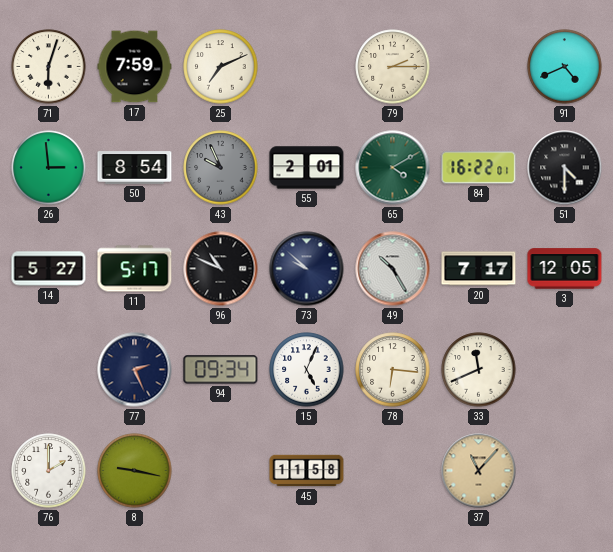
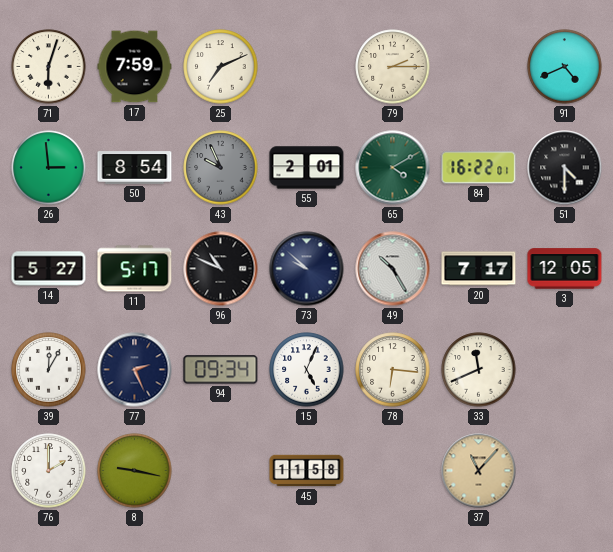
39: none -> 12:05
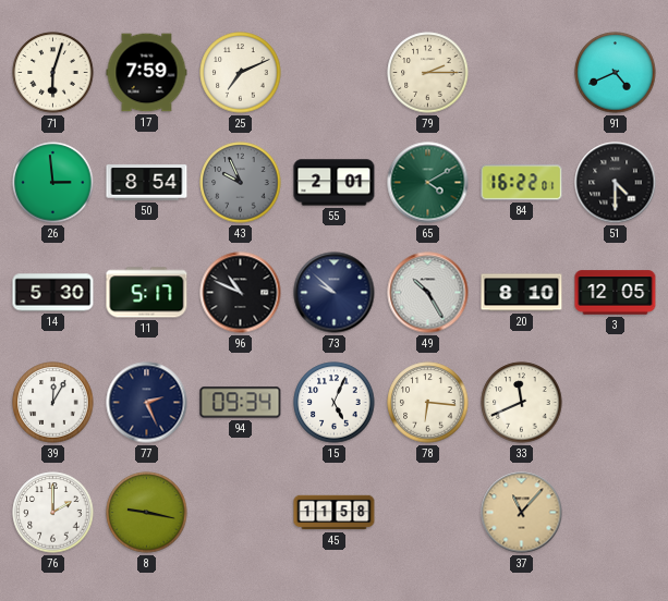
14: 5:27 -> 5:30
20: 7:17 -> 8:10
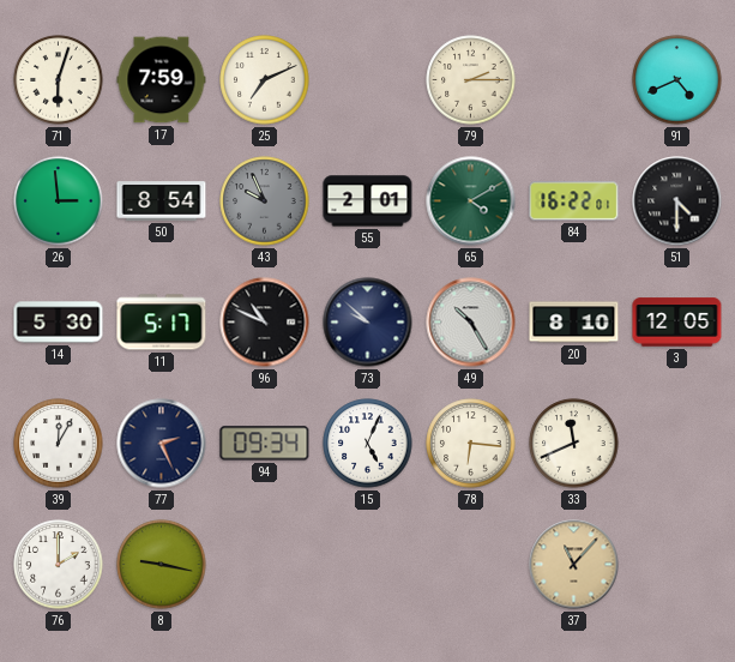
45: 11:58 -> none
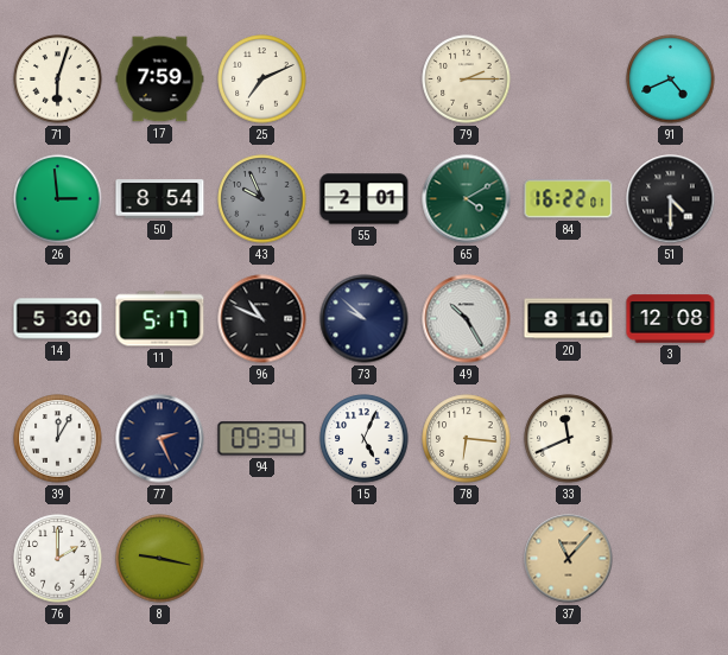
3: 12:05 -> 12:08
